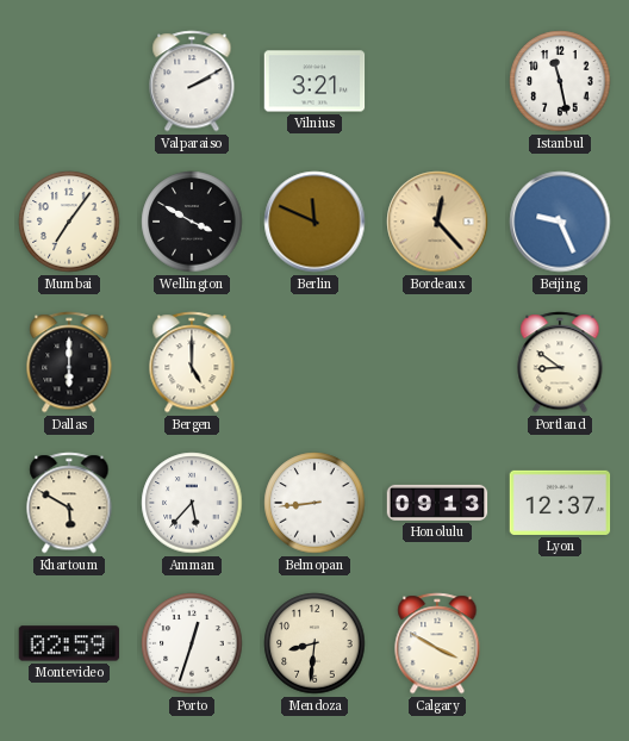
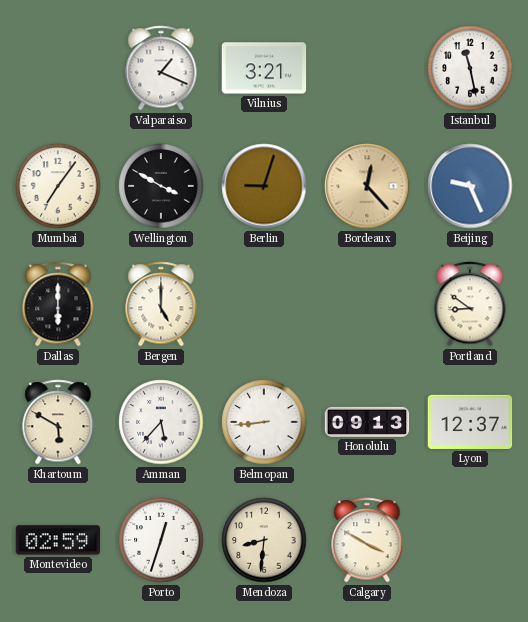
Valparaiso: 2:10 -> 1:19
Berlin: 11:49 -> 9:03
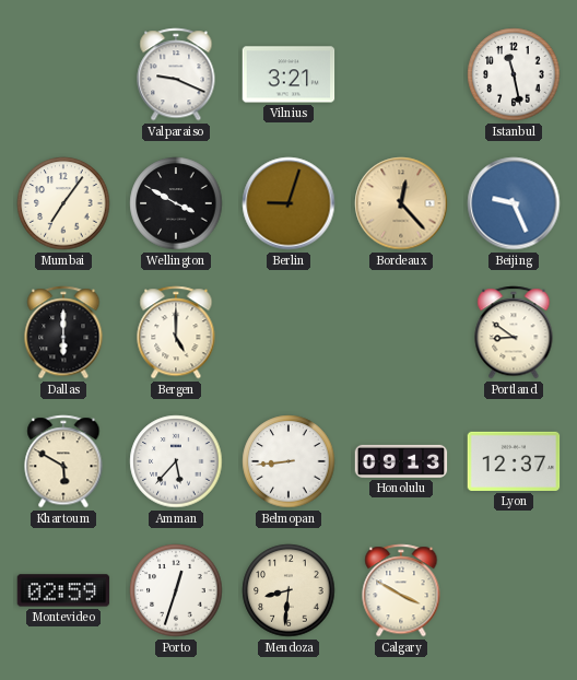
Valparaiso: 1:19 -> 9:19
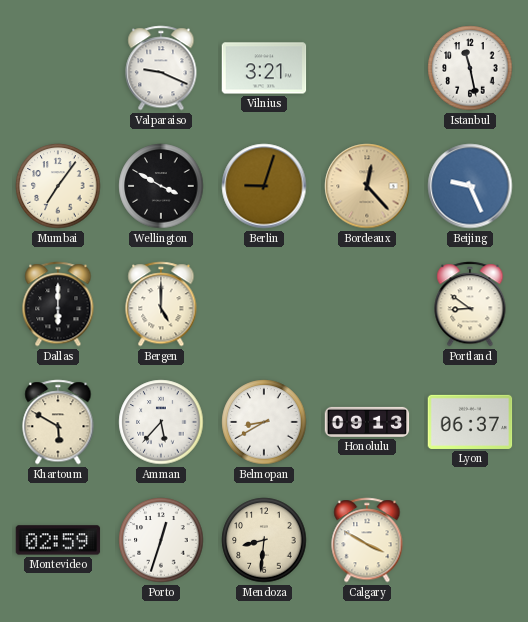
Belmopan: 8:44 -> 8:40
Lyon: 12:37 -> 06:37
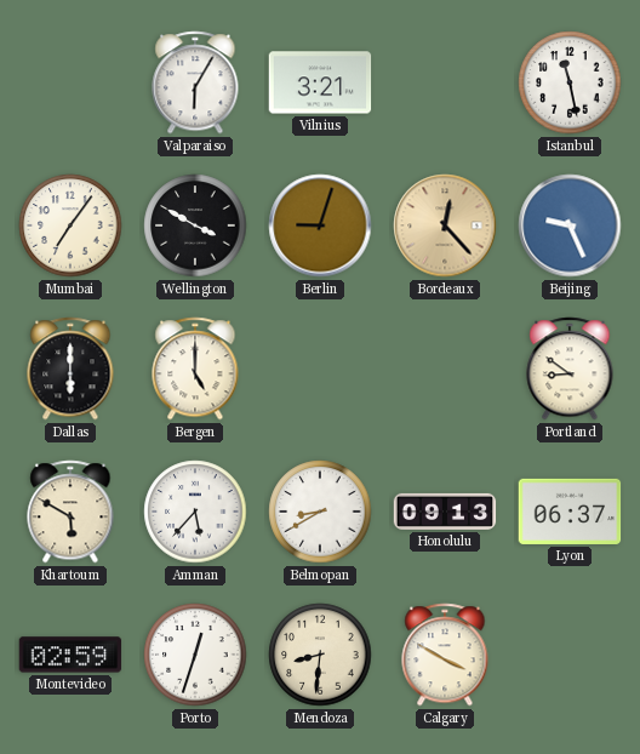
Valparaiso: 9:19 -> 6:05
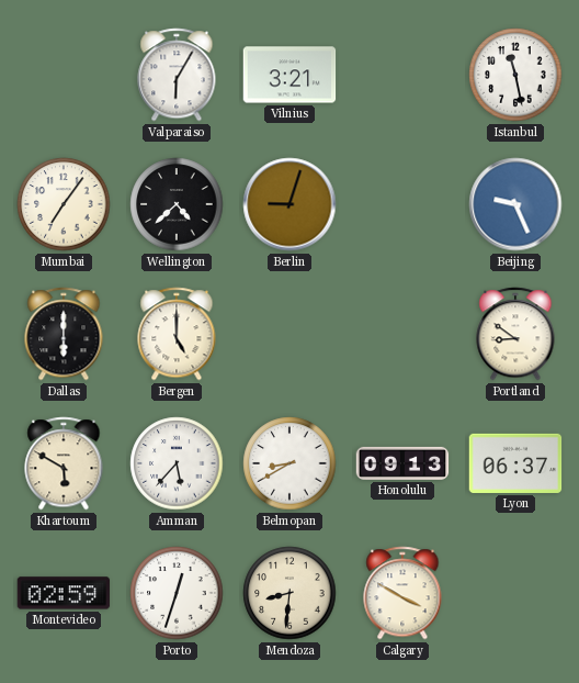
Wellington: 3:50 -> 4:38
Bordeaux: 12:23 -> none
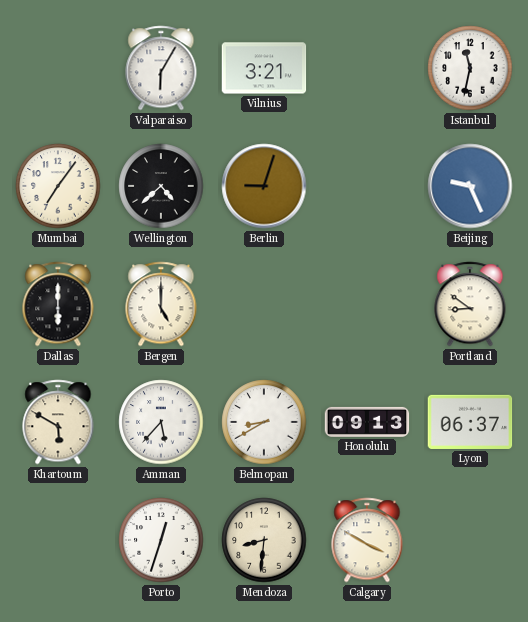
Istanbul: 11:28 -> 11:32
Montevideo: 02:59 -> none
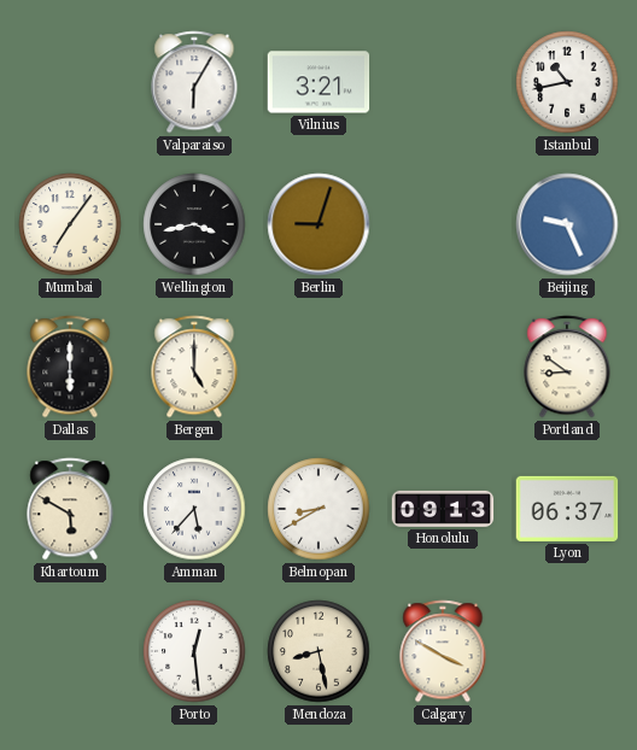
Istanbul: 11:32 -> 10:43
Wellington: 4:38 -> 3:43
Porto: 12:33 -> 12:29
Mendoza: 8:31 -> 8:28
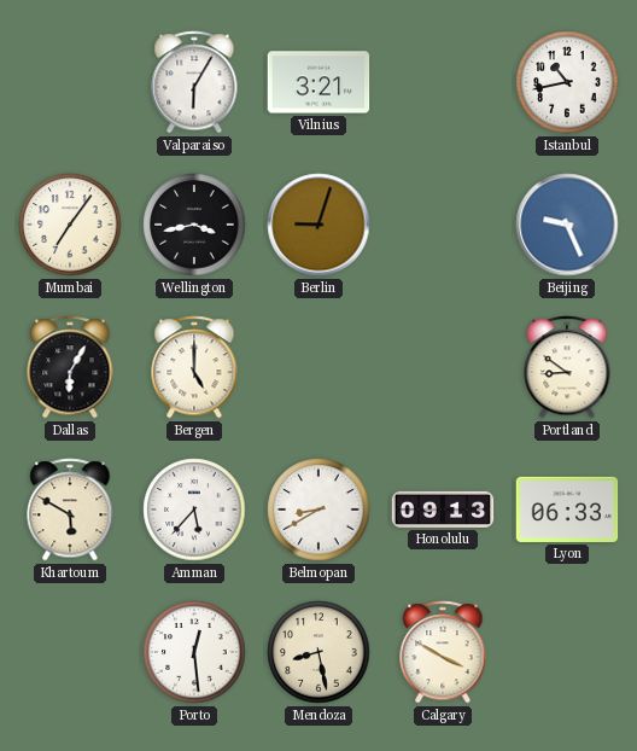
Dallas: 6:00 -> 6:05
Lyon: 06:37 -> 06:33
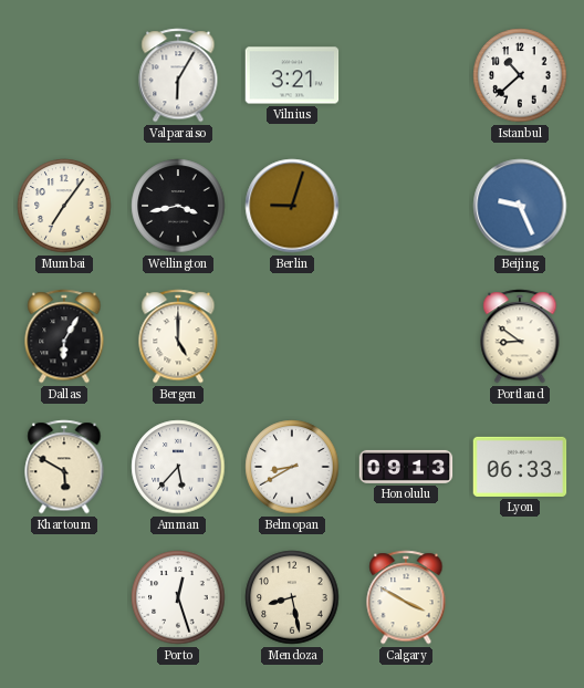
Istanbul: 10:43 -> 10:38
Porto: 12:29 -> 12:27
